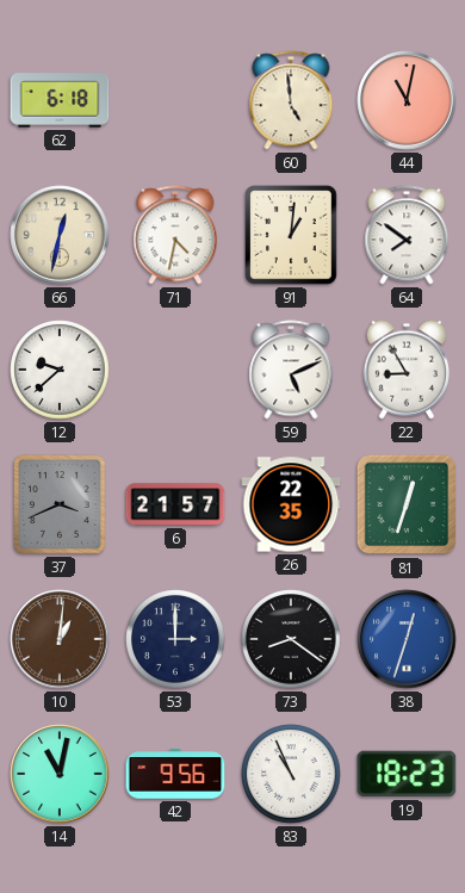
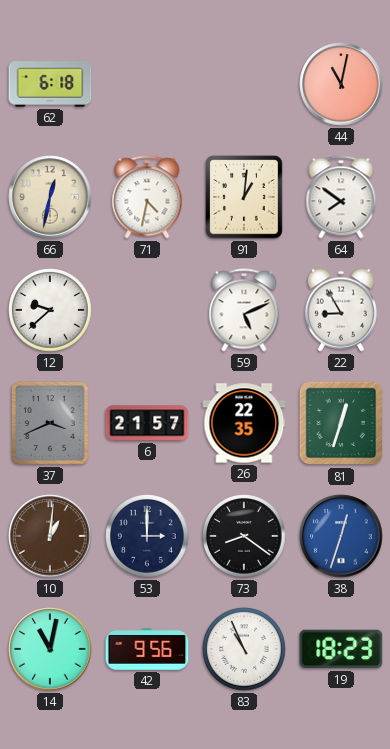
60: 4:59 -> none
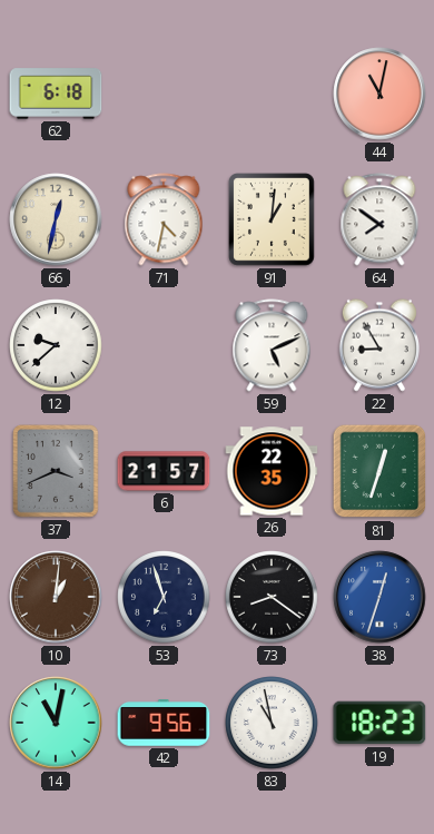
53: 3:00 -> 6:57
83: 10:56 -> 10:58
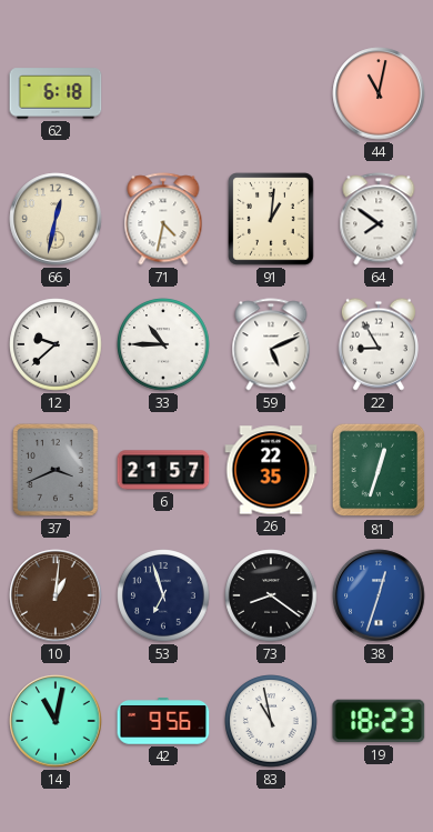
33: none -> 10:45
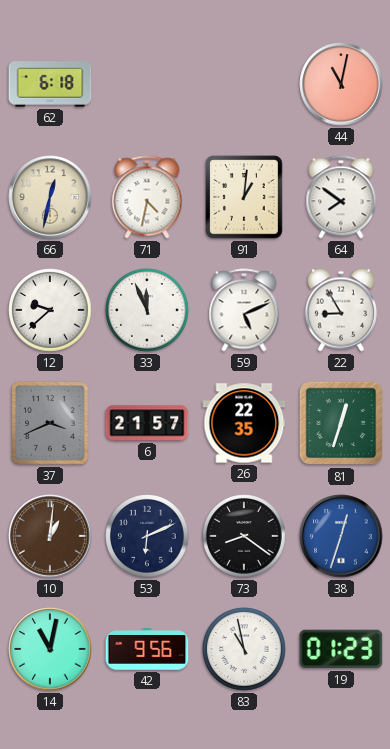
33: 10:45 -> 11:56
53: 6:57 -> 6:11
19: 18:23 -> 01:23
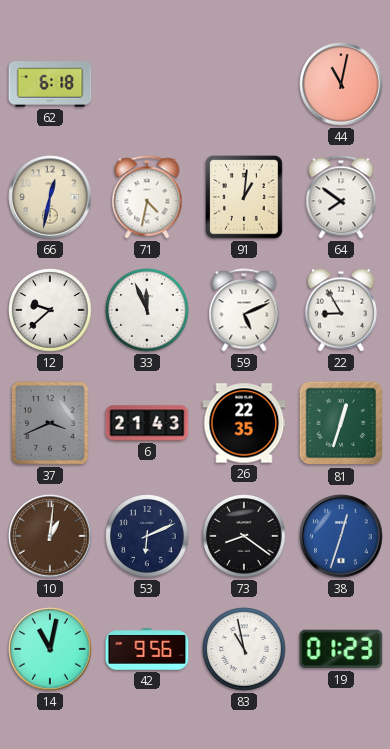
6: 21:57 -> 21:43
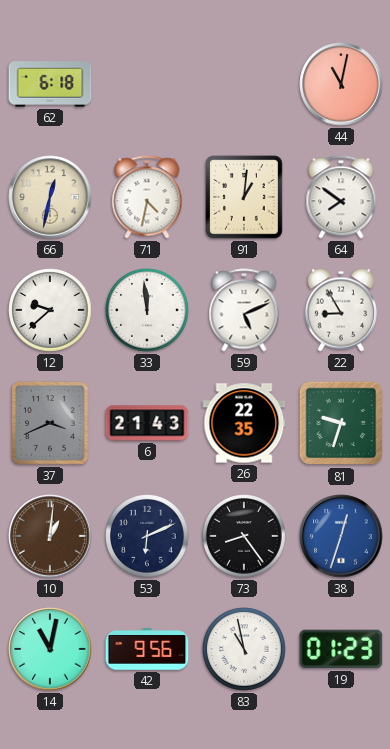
33: 11:56 -> 11:59
81: 12:33 -> 9:33
73: 8:21 -> 8:24
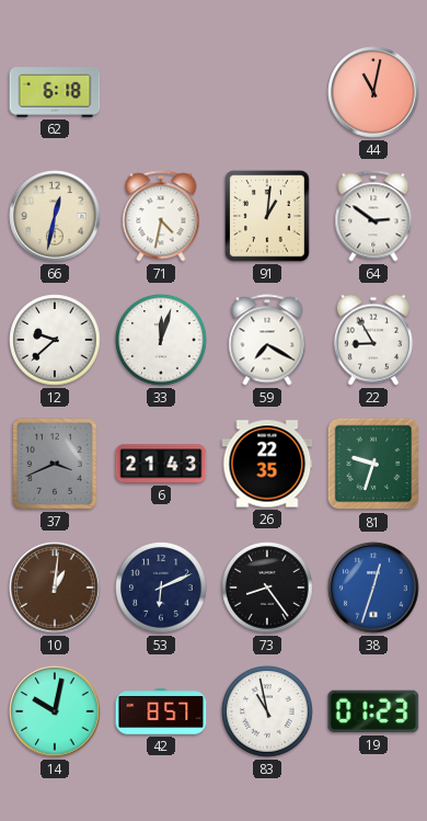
64: 7:51 -> 2:51
33: 11:59 -> 12:03
59: 5:11 -> 7:20
14: 11:02 -> 10:02
42: 9:56 -> 8:57
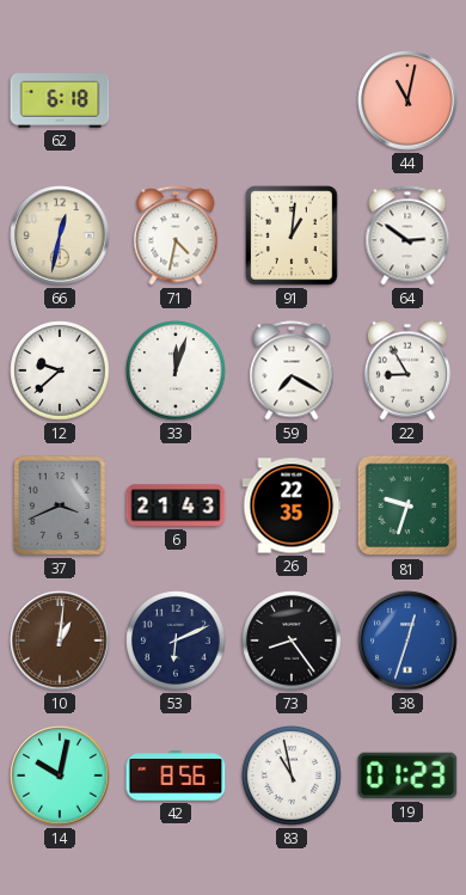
42: 8:57 -> 8:56
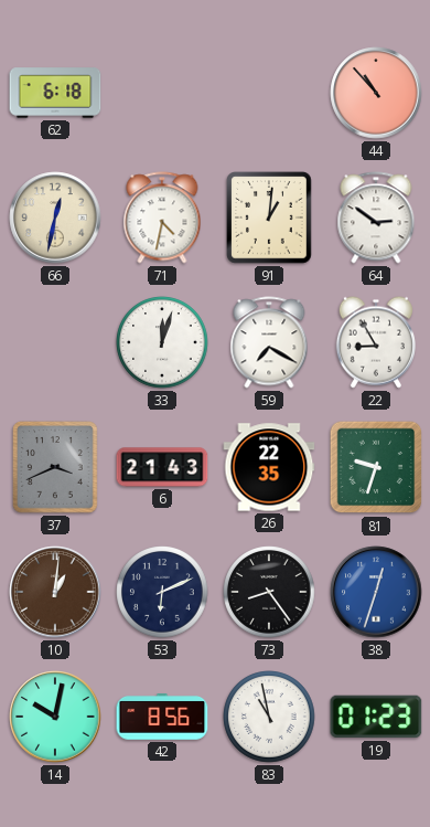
44: 11:02 -> 10:53
12: 9:38 -> none
